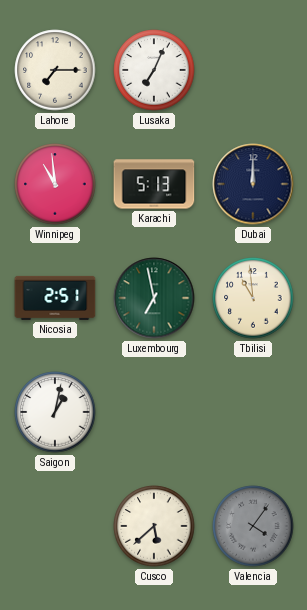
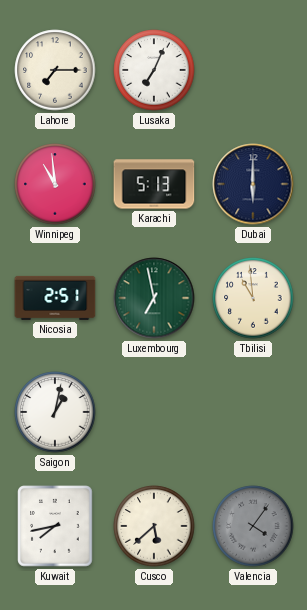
Dubai: 12:00 -> 6:00
Kuwait: none -> 7:43
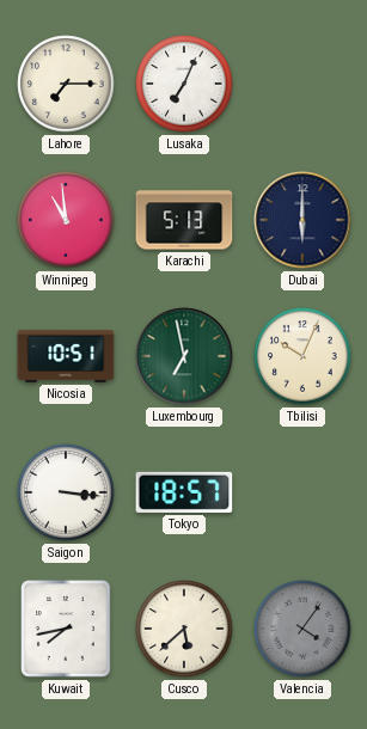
Nicosia: 2:51 -> 10:51
Tbilisi: 10:59 -> 10:04
Saigon: 1:02 -> 3:16
Tokyo: none -> 18:57
